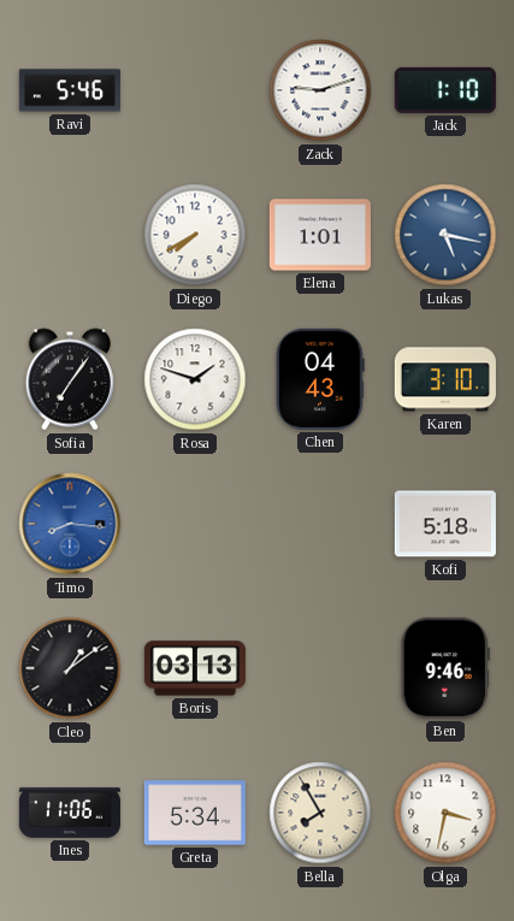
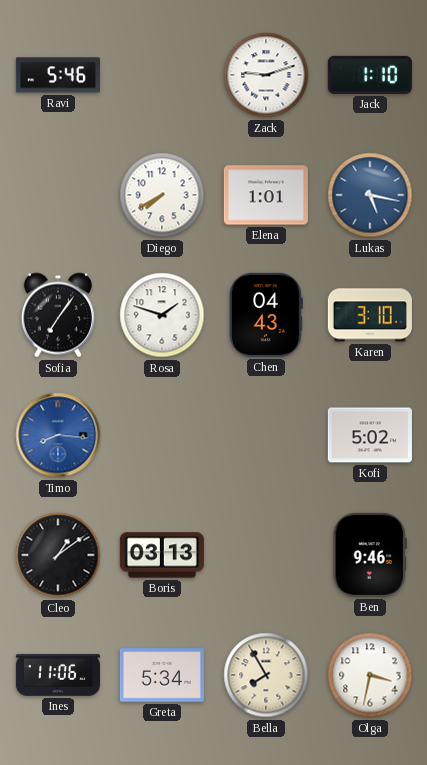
Kofi: 5:18 -> 5:02
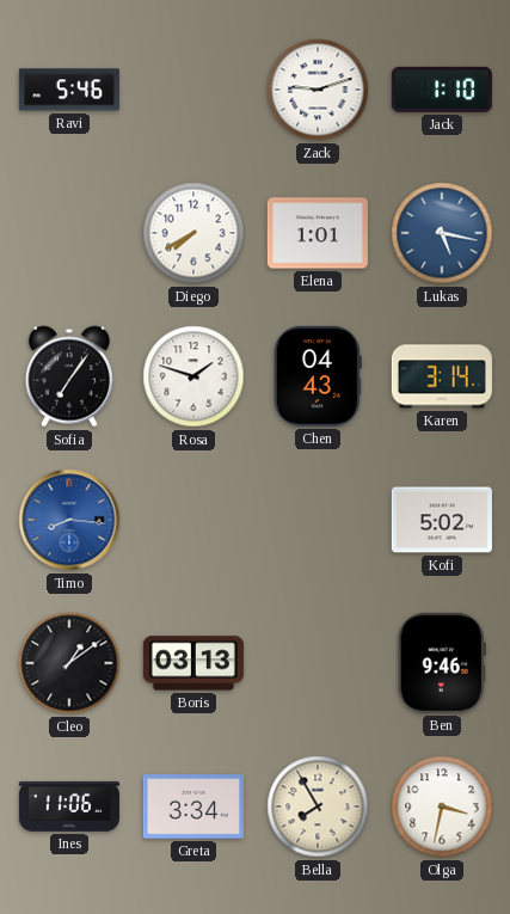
Karen: 3:10 -> 3:14
Greta: 5:34 -> 3:34
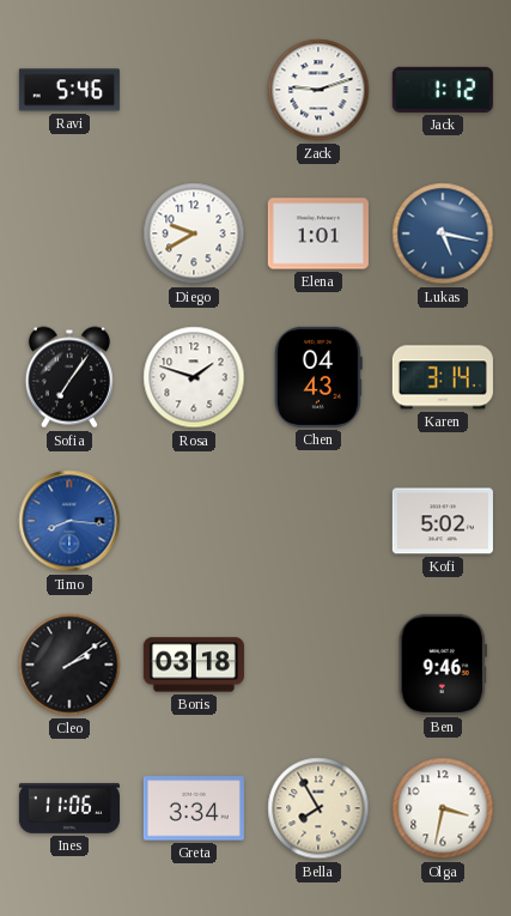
Jack: 1:10 -> 1:12
Diego: 7:40 -> 9:40
Cleo: 1:09 -> 2:09
Boris: 03:13 -> 03:18
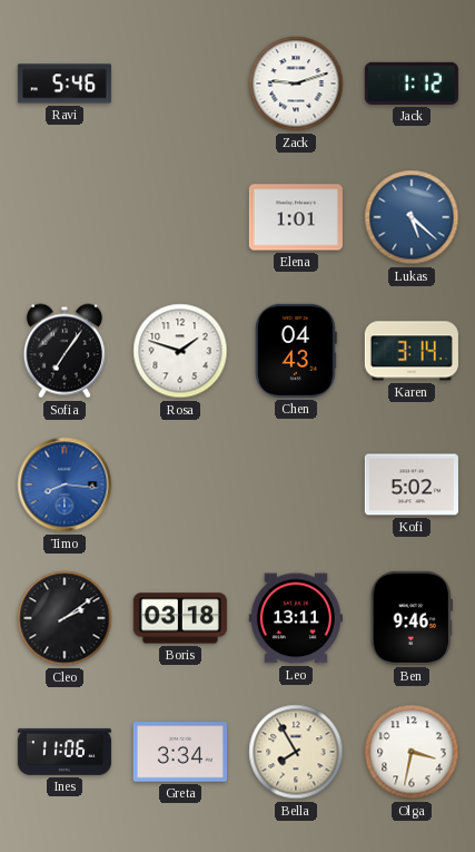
Diego: 9:40 -> none
Lukas: 5:17 -> 5:22
Leo: none -> 13:11
